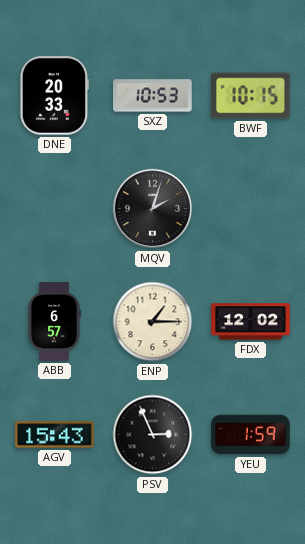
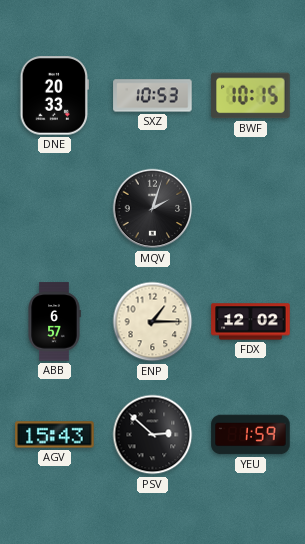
PSV: 2:56 -> 2:52
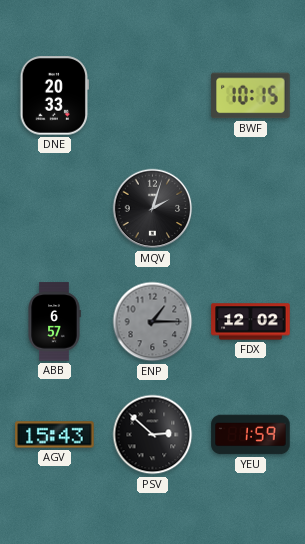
SXZ: 10:53 -> none
ENP dial: cream -> grey
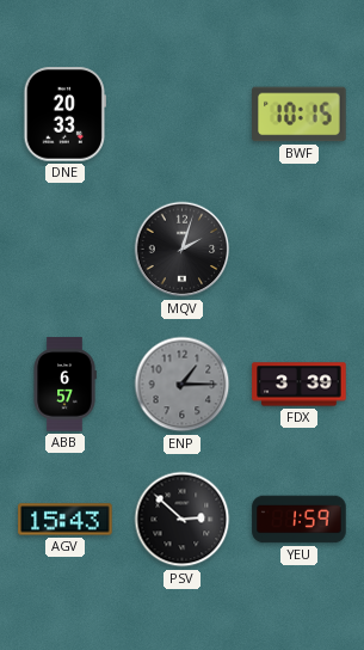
FDX: 12:02 -> 3:39
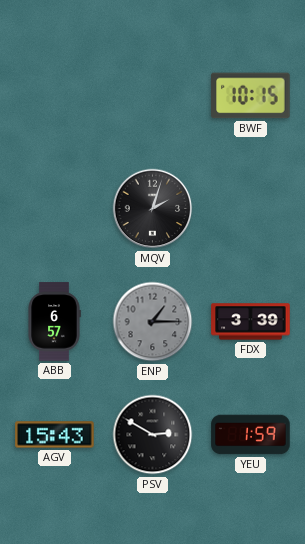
DNE: 20:33 -> none
PSV: 2:52 -> 2:50
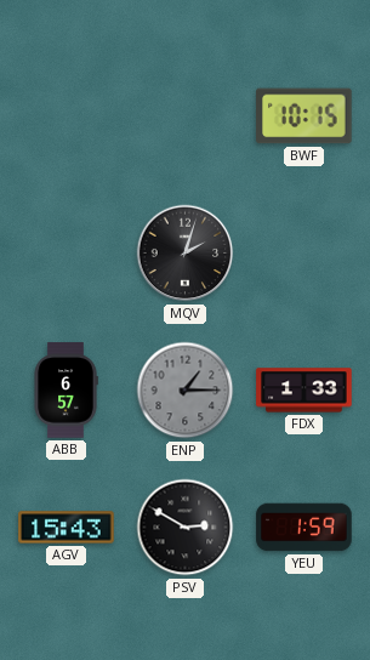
FDX: 3:39 -> 1:33
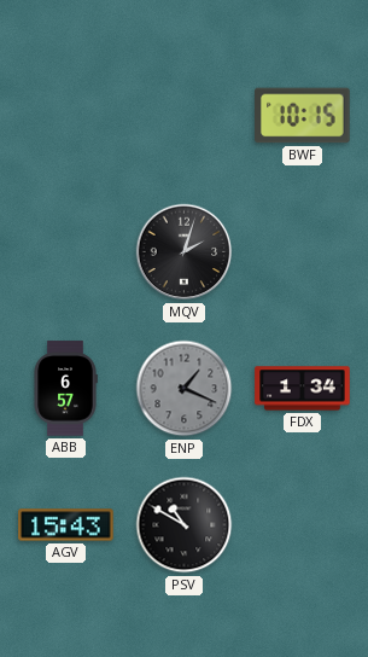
ENP: 1:15 -> 1:19
FDX: 1:33 -> 1:34
PSV: 2:50 -> 10:50
YEU: 1:59 -> none
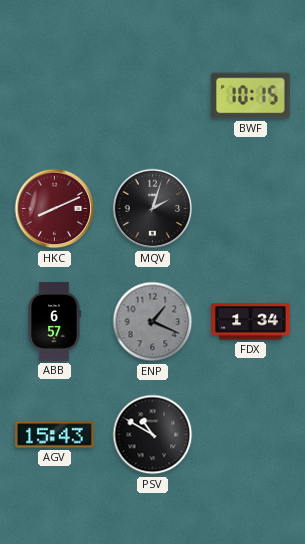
HKC: none -> 8:11
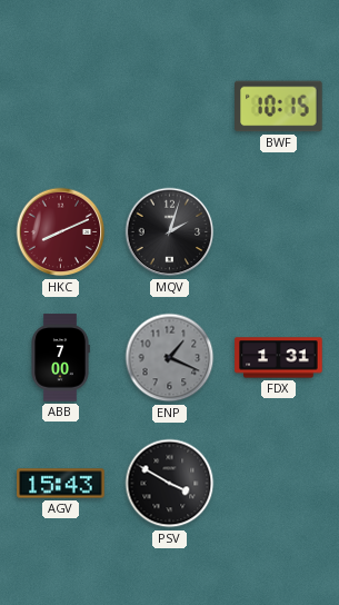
ABB: 6:57 -> 7:00
FDX: 1:34 -> 1:31
PSV: 10:50 -> 3:50
